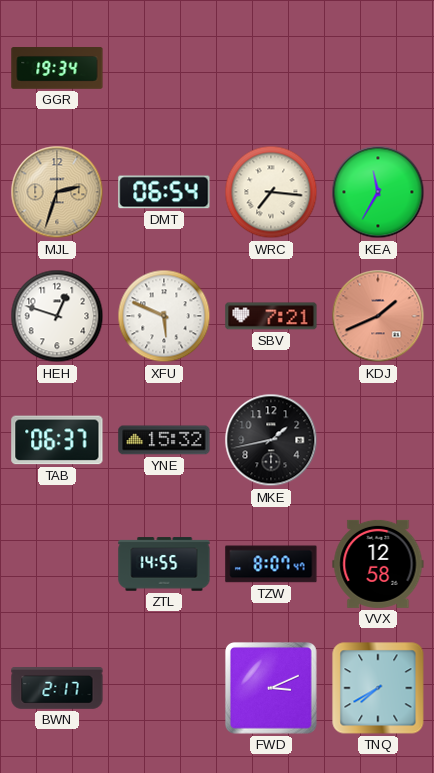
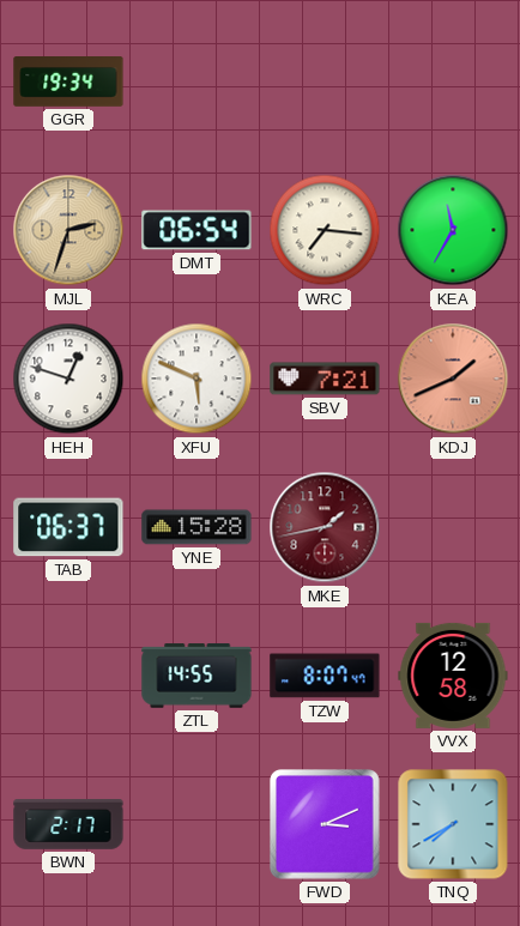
YNE: 15:32 -> 15:28
MKE dial: black -> burgundy
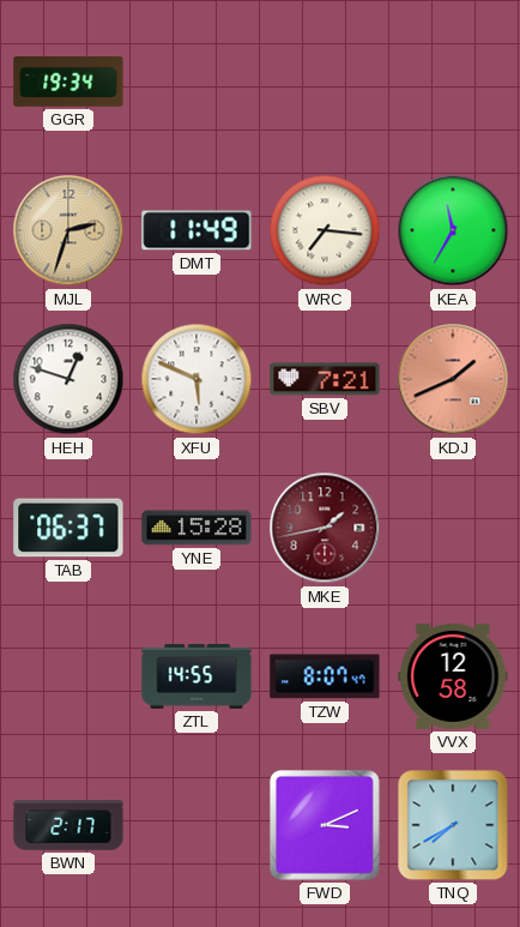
DMT: 06:54 -> 11:49
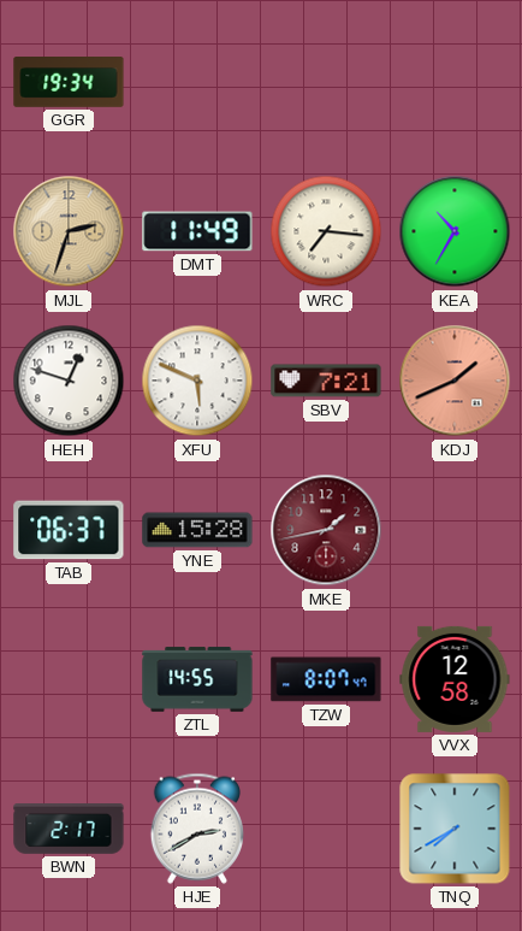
KEA: 11:35 -> 10:35
HJE: none -> 2:40
FWD: 3:11 -> none
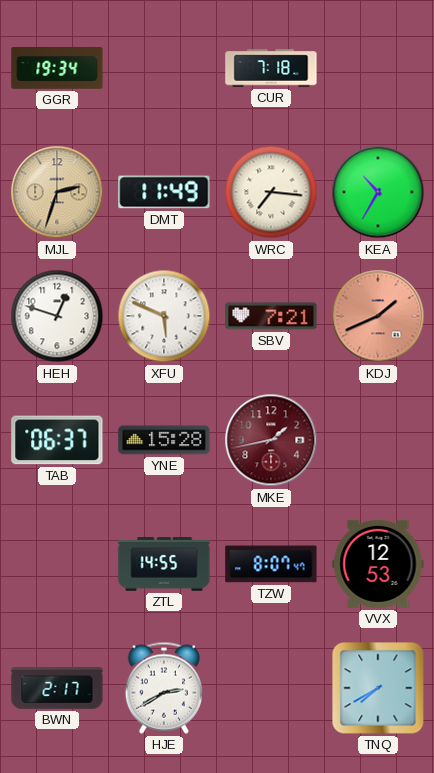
CUR: none -> 7:18
VVX: 12:58 -> 12:53
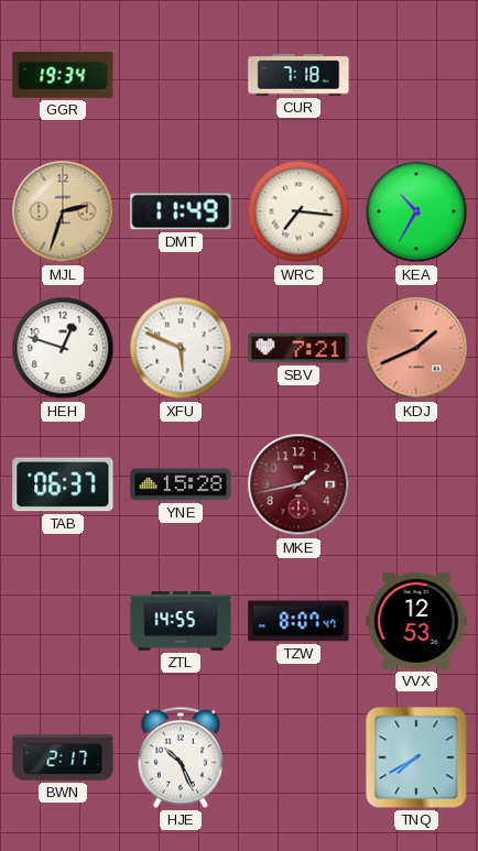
HJE: 2:40 -> 10:26
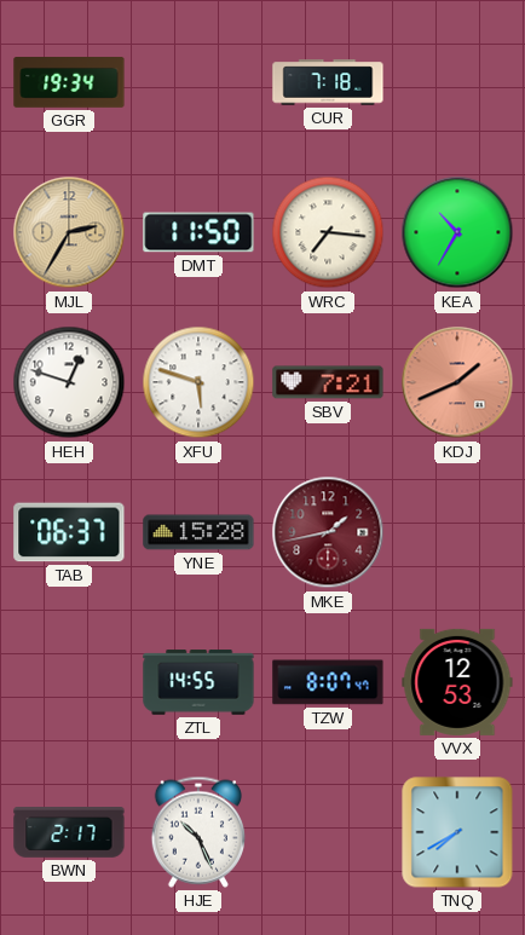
MJL: 2:33 -> 2:35
DMT: 11:49 -> 11:50
XFU: 5:49 -> 5:48
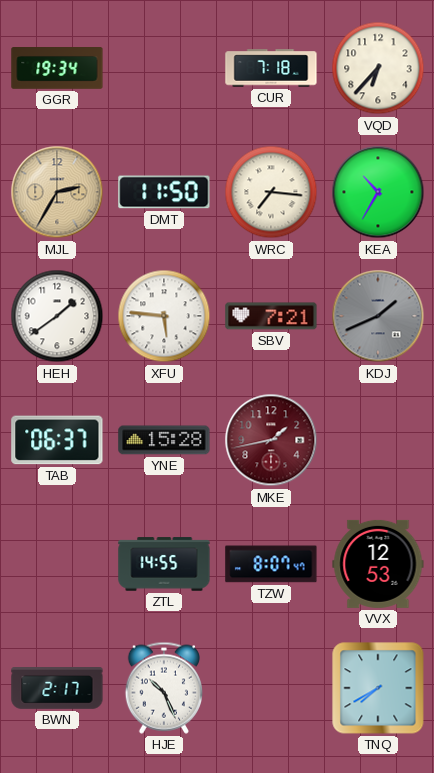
VQD: none -> 6:37
HEH: 12:48 -> 1:39
XFU: 5:48 -> 5:46
KDJ dial: salmon -> grey
